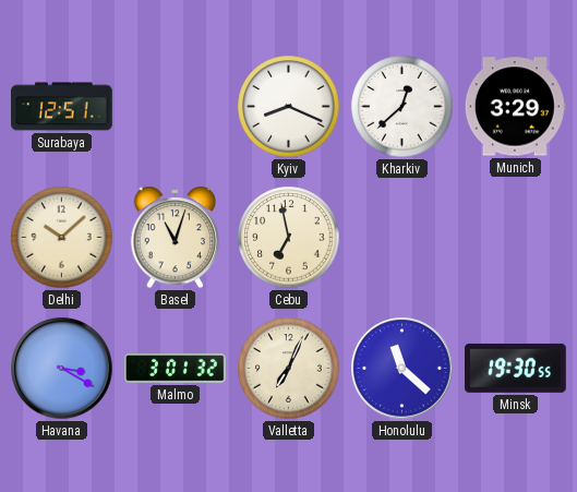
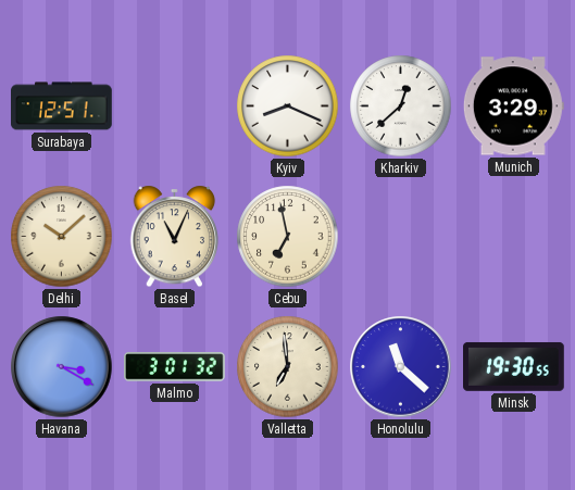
Basel: 11:03 -> 11:04
Valletta: 7:04 -> 6:59
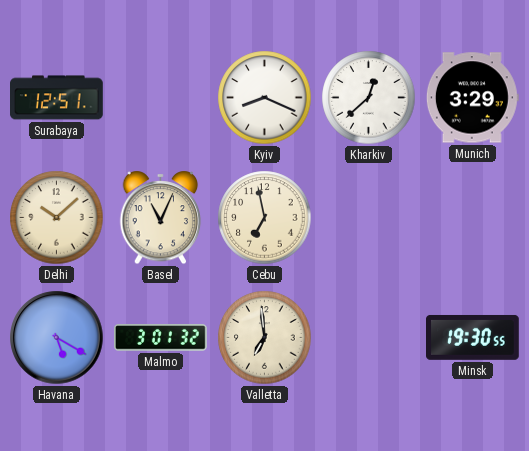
Havana: 3:20 -> 5:20
Honolulu: 11:22 -> none
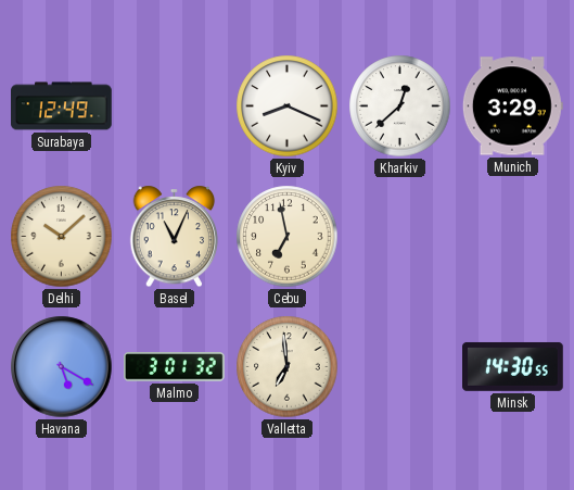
Surabaya: 12:51 -> 12:49
Minsk: 19:30 -> 14:30
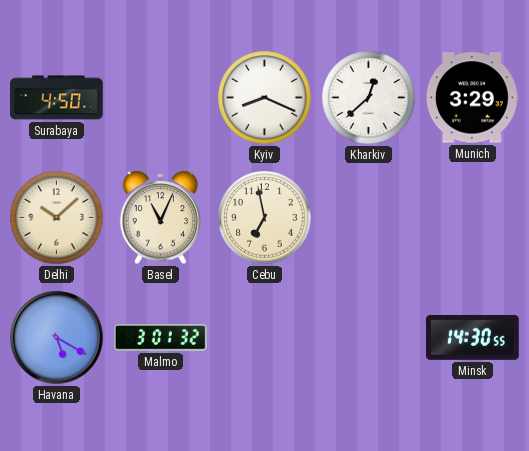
Surabaya: 12:49 -> 4:50
Valletta: 6:59 -> none
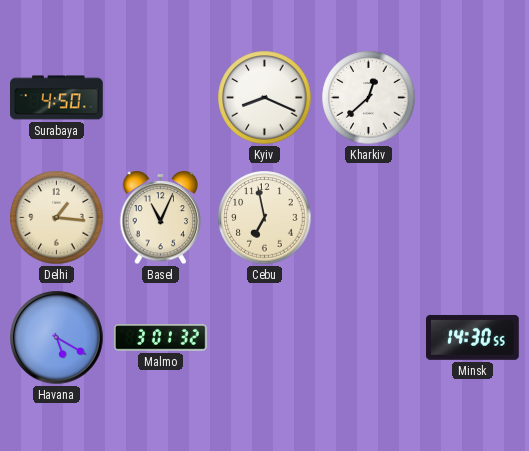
Munich: 3:29 -> none
Delhi: 10:08 -> 1:16
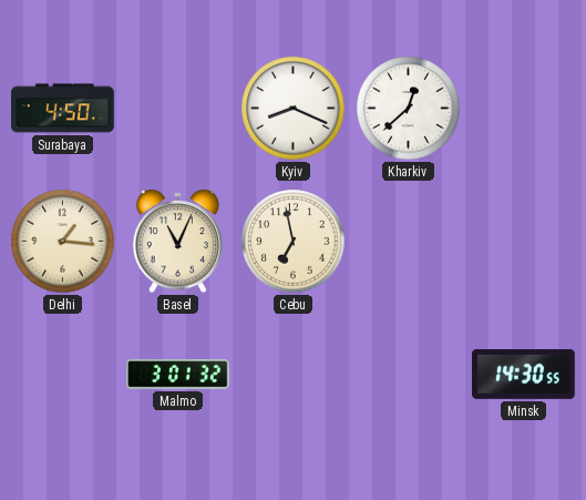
Havana: 5:20 -> none
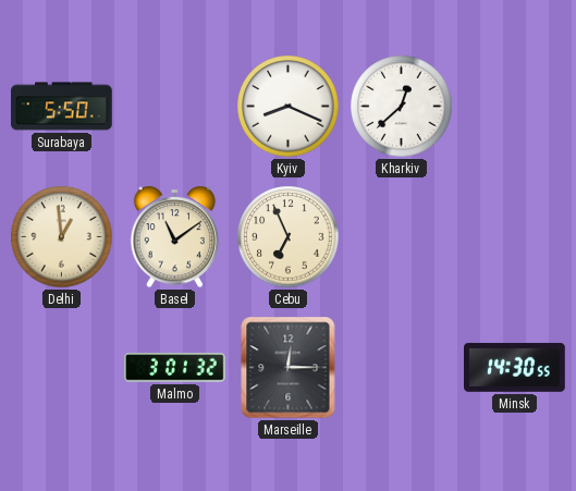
Surabaya: 4:50 -> 5:50
Delhi: 1:16 -> 12:59
Basel: 11:04 -> 11:09
Cebu: 6:58 -> 6:56
Marseille: none -> 12:15
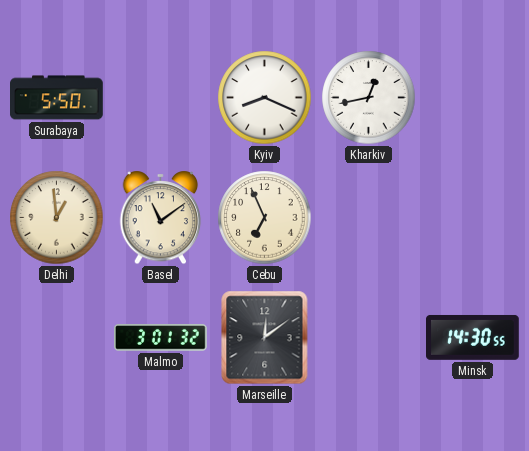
Kharkiv: 12:38 -> 12:43
Marseille: 12:15 -> 12:09
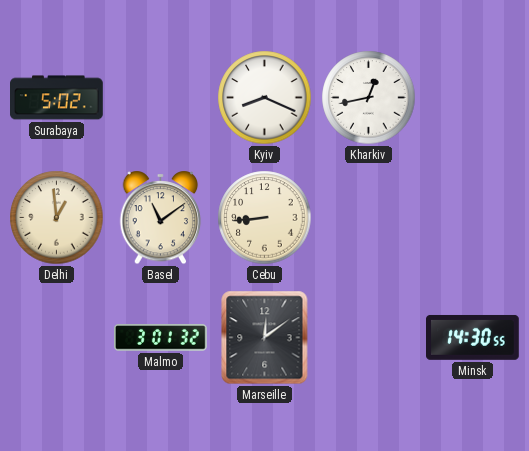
Surabaya: 5:50 -> 5:02
Cebu: 6:56 -> 8:44
